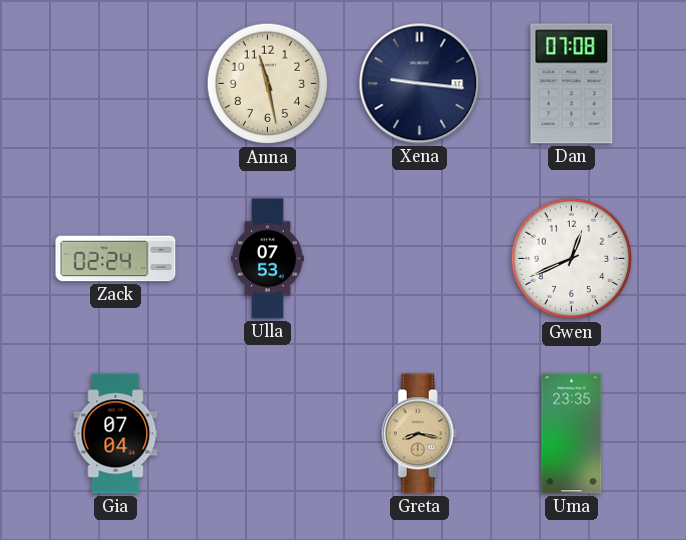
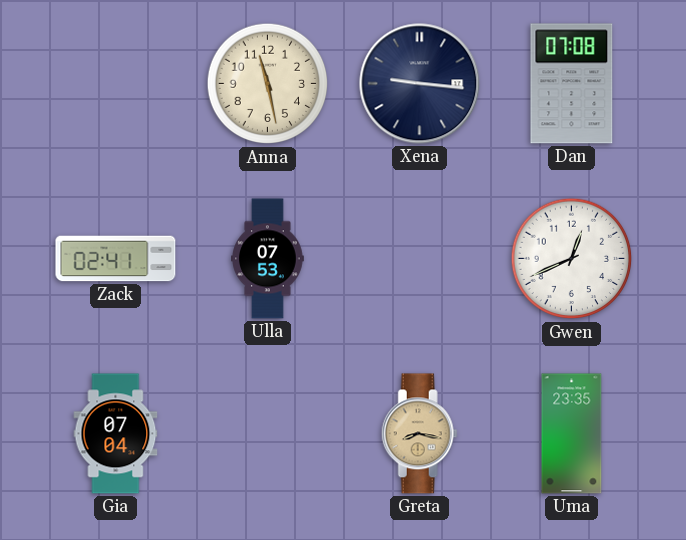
Zack: 02:24 -> 02:41
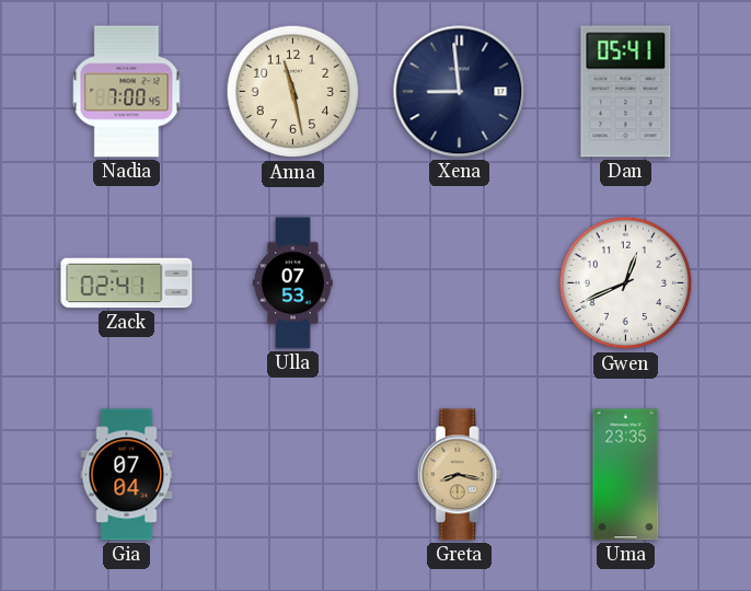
Nadia: none -> 7:00
Xena: 9:16 -> 8:59
Dan: 07:08 -> 05:41
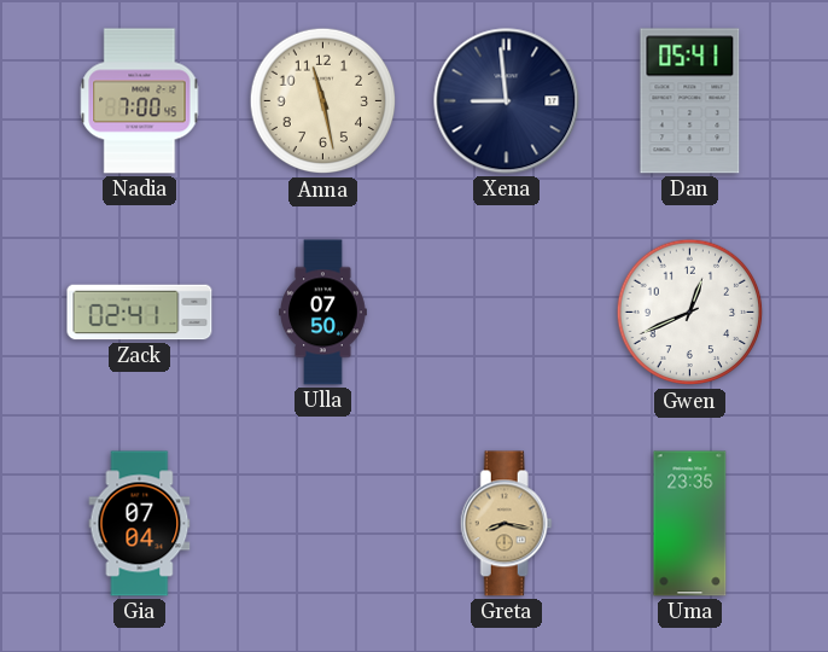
Ulla: 07:53 -> 07:50
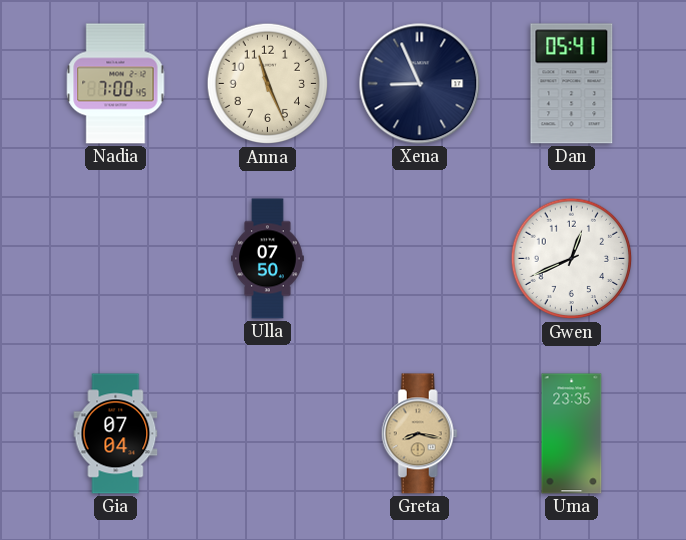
Anna: 11:28 -> 11:26
Xena: 8:59 -> 8:56
Zack: 02:41 -> none
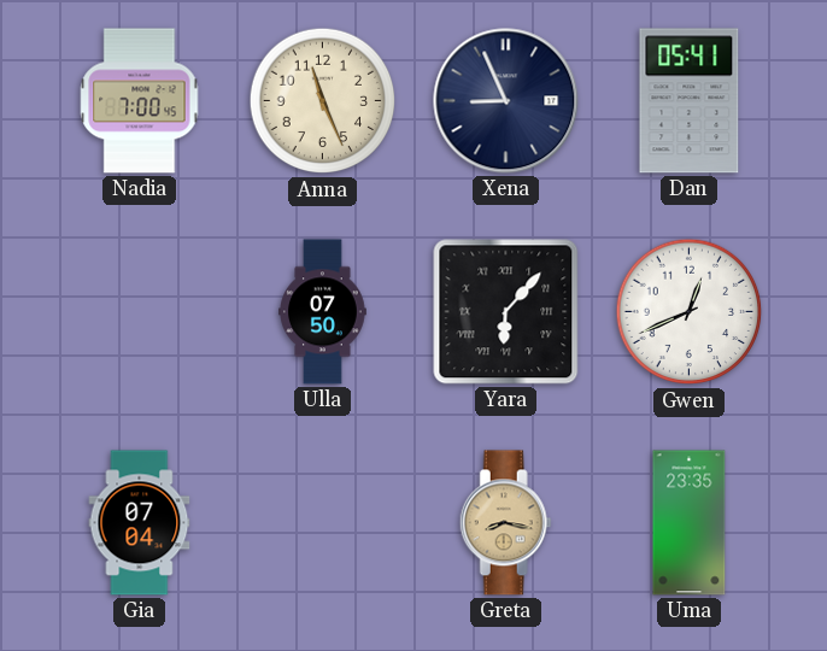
Yara: none -> 6:07
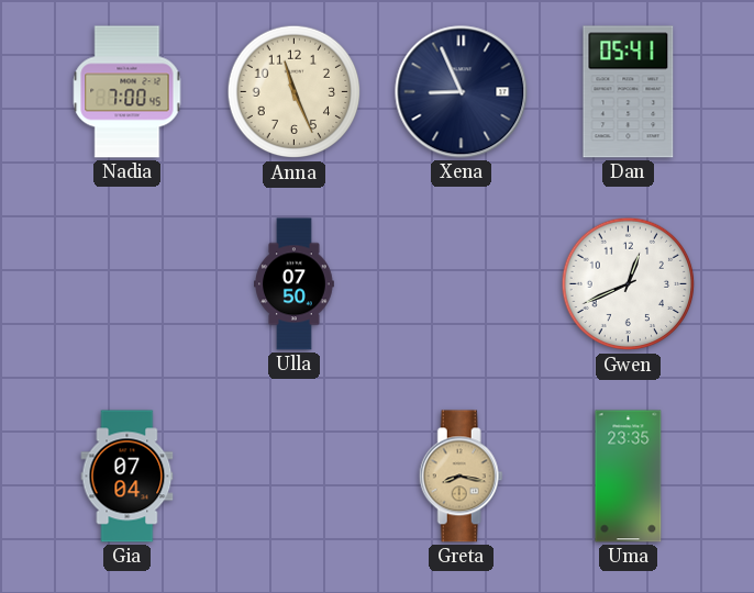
Yara: 6:07 -> none
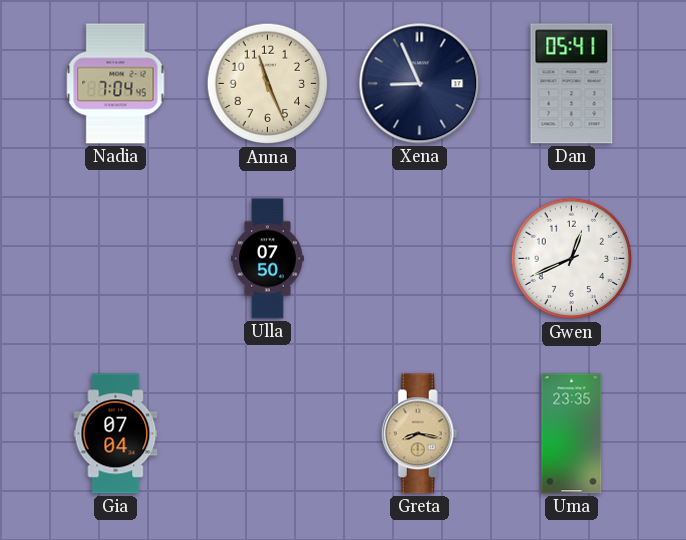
Nadia: 7:00 -> 7:04
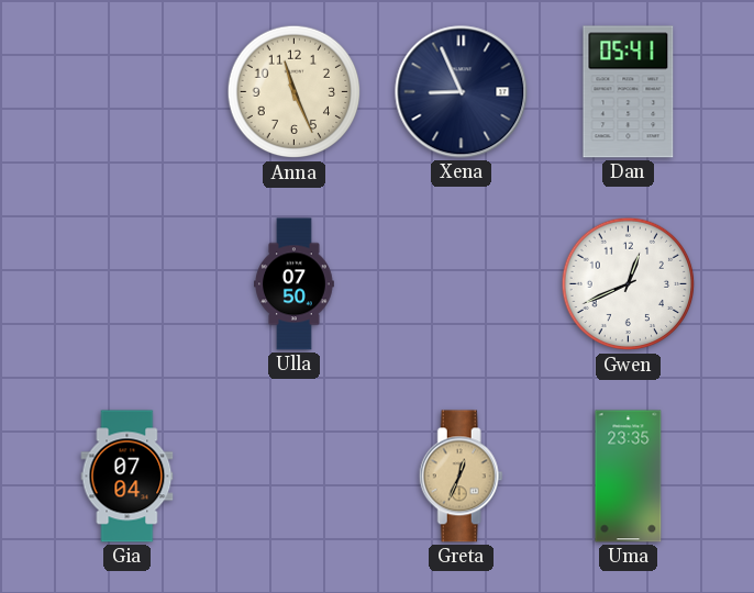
Nadia: 7:04 -> none
Greta: 8:17 -> 12:34
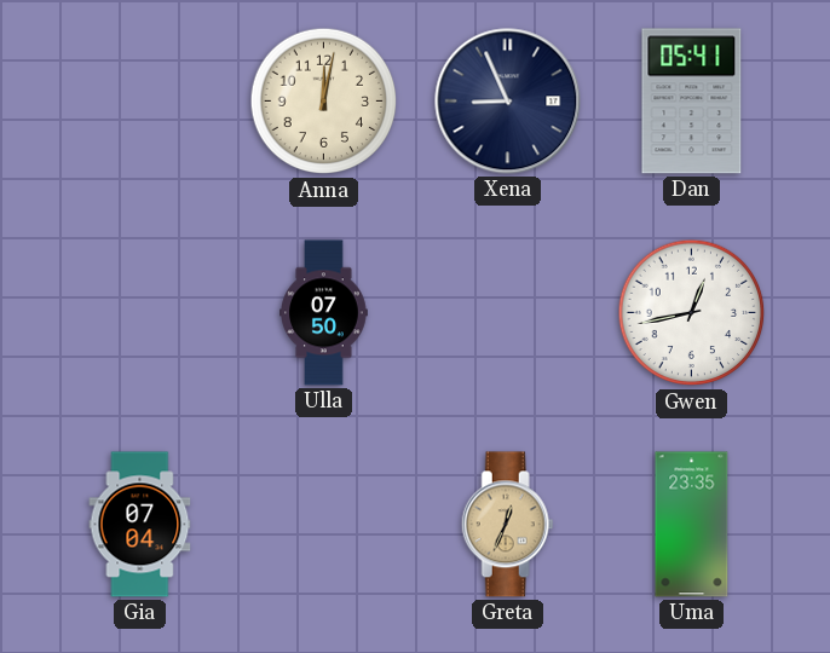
Anna: 11:26 -> 12:02
Gwen: 12:41 -> 12:43
